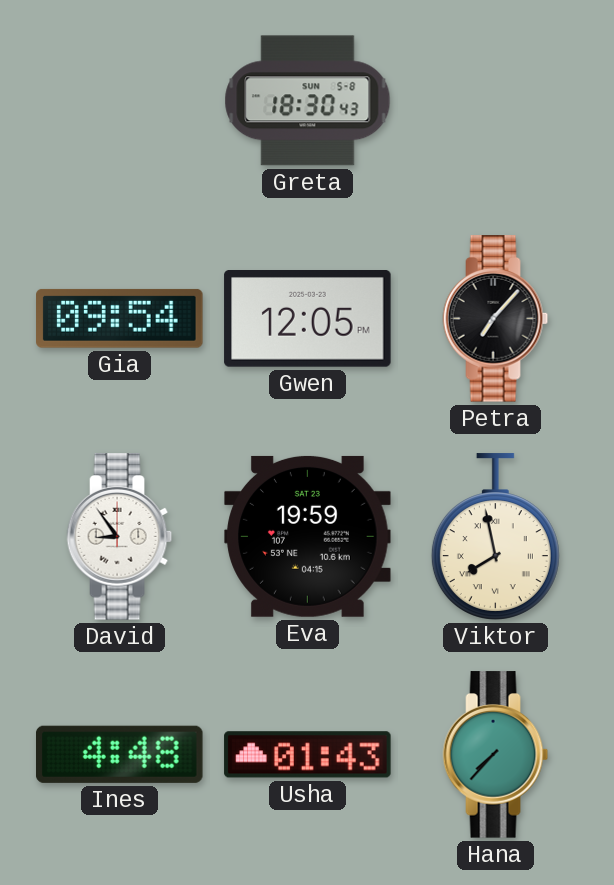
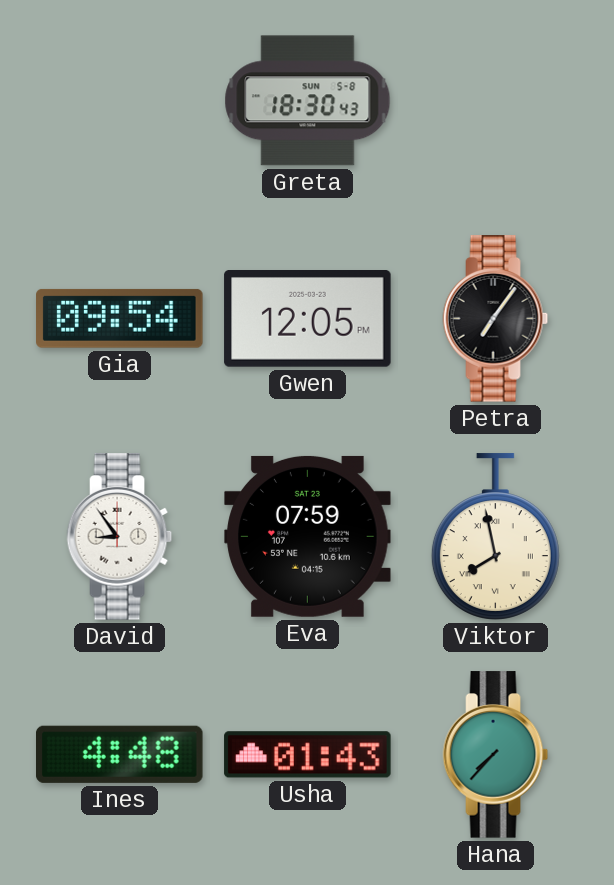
Petra: 7:07 -> 7:06
Eva: 19:59 -> 07:59
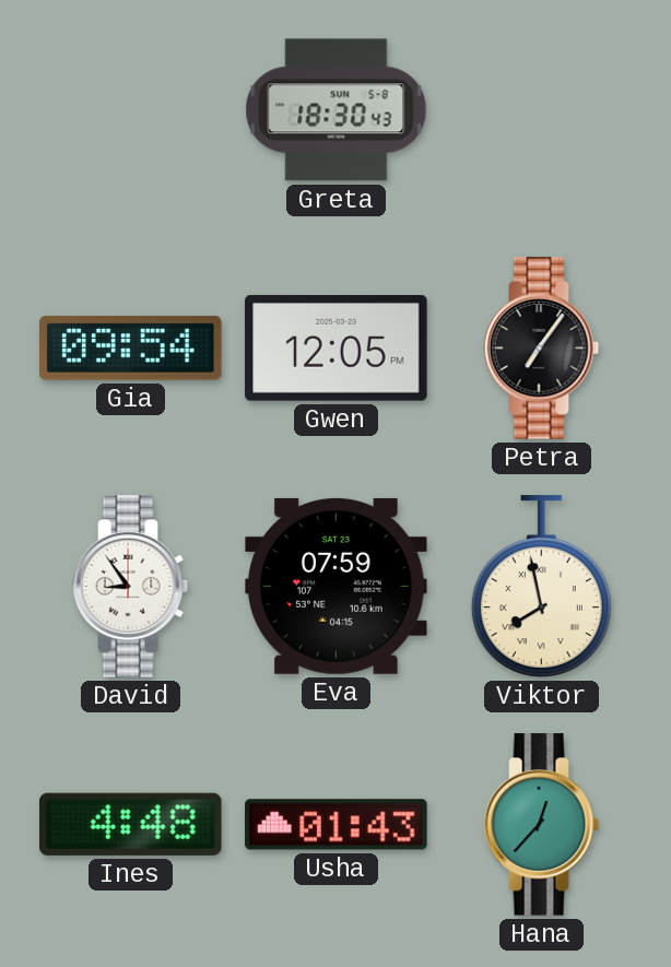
Hana: 7:37 -> 12:37
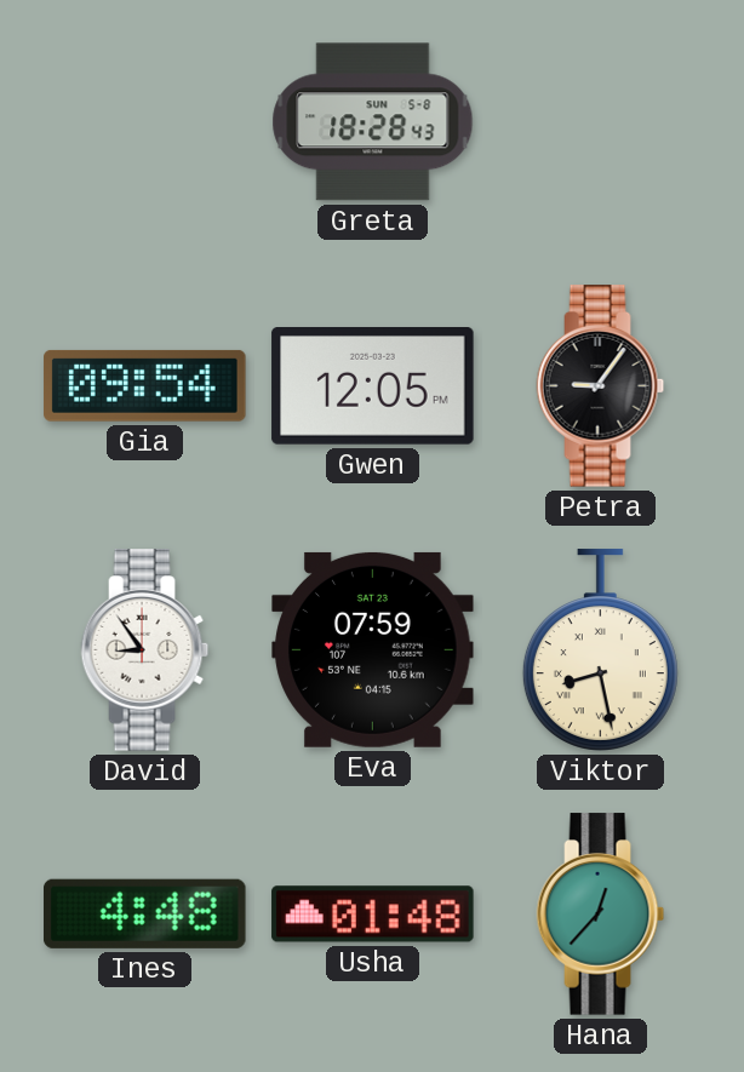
Greta: 18:30 -> 18:28
Petra: 7:06 -> 9:06
Viktor: 7:58 -> 8:28
Usha: 01:43 -> 01:48
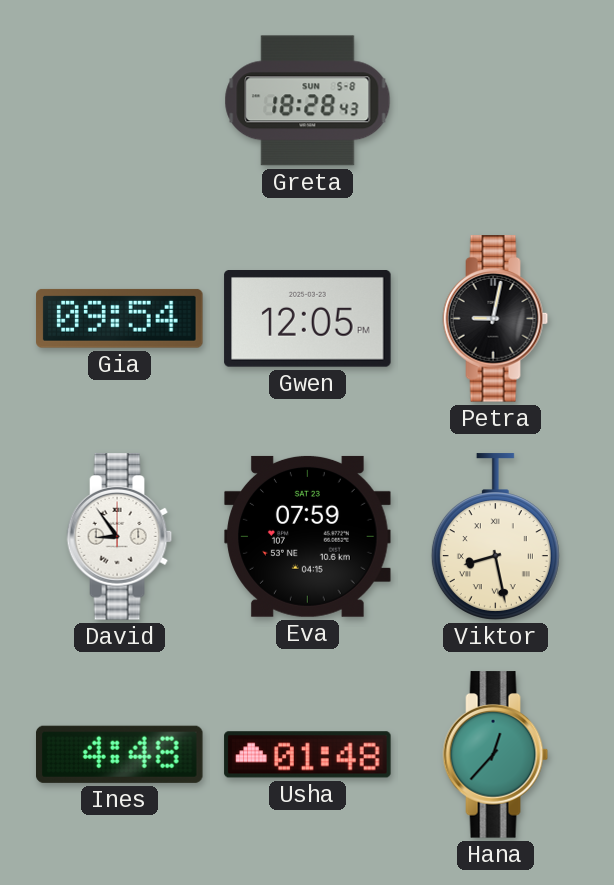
Petra: 9:06 -> 9:02
